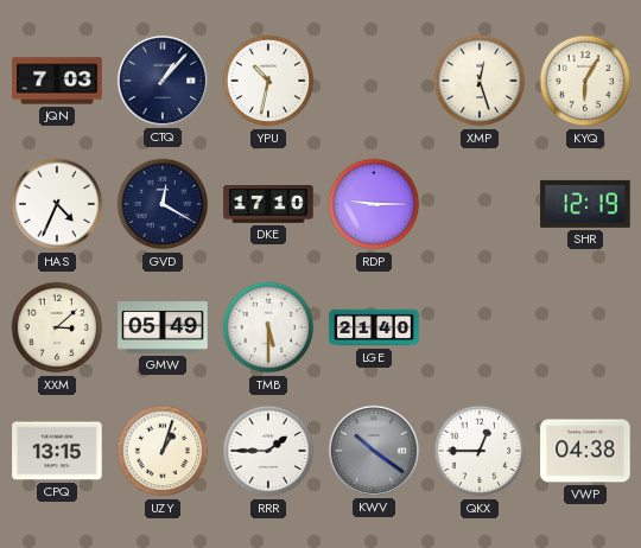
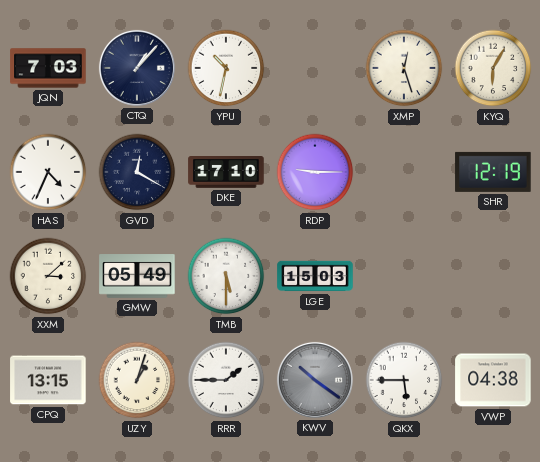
LGE: 21:40 -> 15:03
QKX: 12:45 -> 5:45
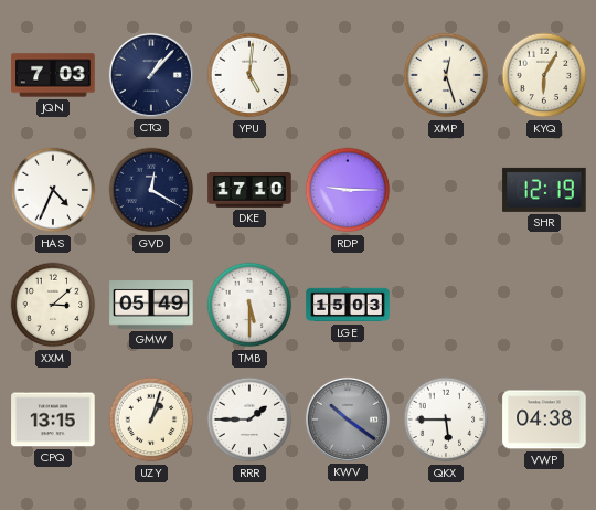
YPU: 10:32 -> 5:01
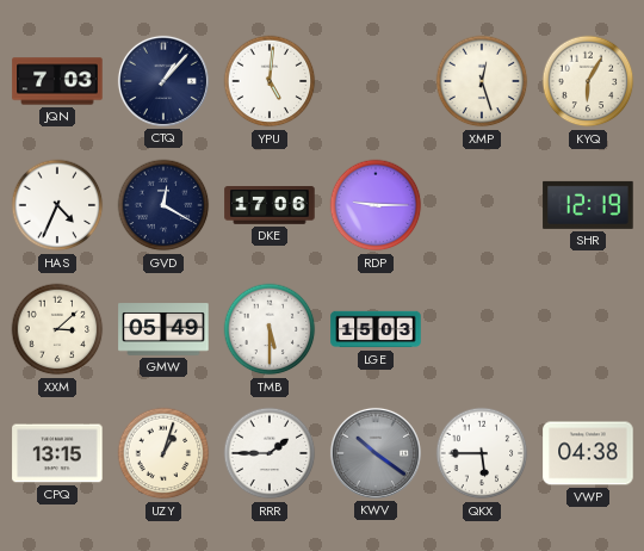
DKE: 17:10 -> 17:06
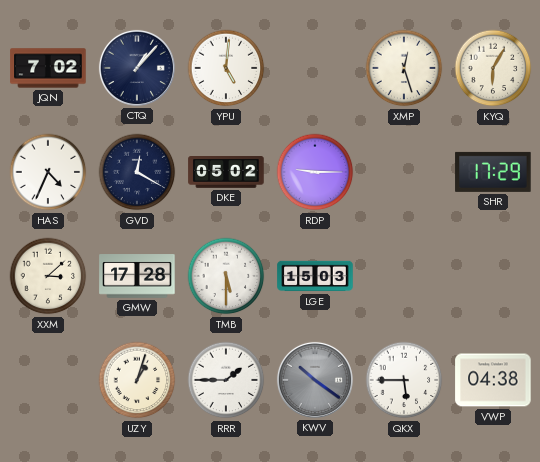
JQN: 7:03 -> 7:02
DKE: 17:06 -> 05:02
SHR: 12:19 -> 17:29
GMW: 05:49 -> 17:28
CPQ: 13:15 -> none
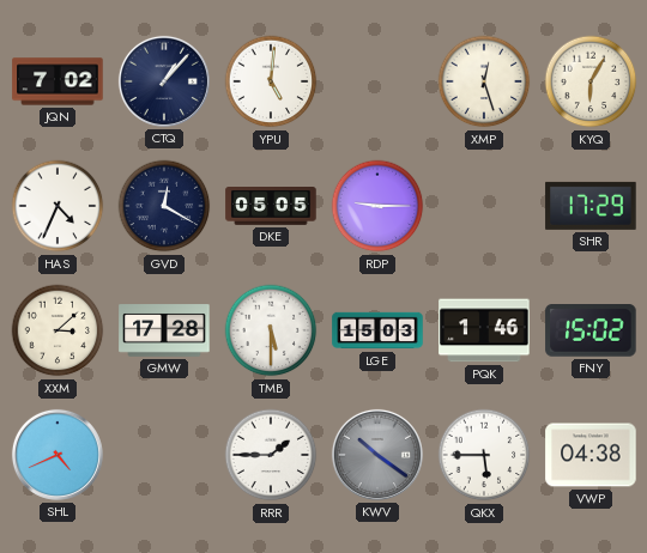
DKE: 05:02 -> 05:05
PQK: none -> 1:46
FNY: none -> 15:02
SHL: none -> 4:41
UZY: 1:03 -> none
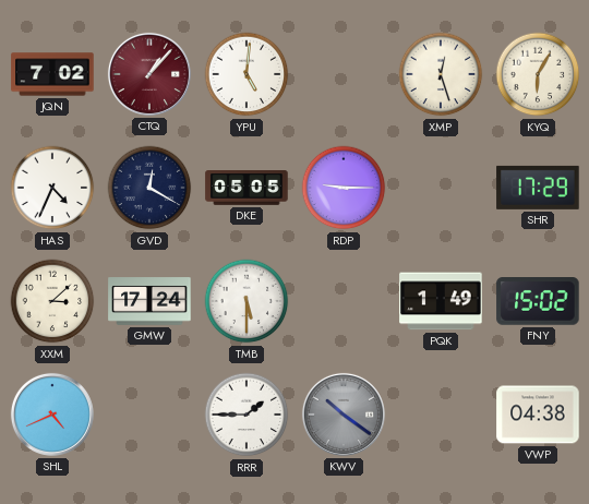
CTQ dial: navy -> burgundy
GMW: 17:28 -> 17:24
LGE: 15:03 -> none
PQK: 1:46 -> 1:49
QKX: 5:45 -> none
